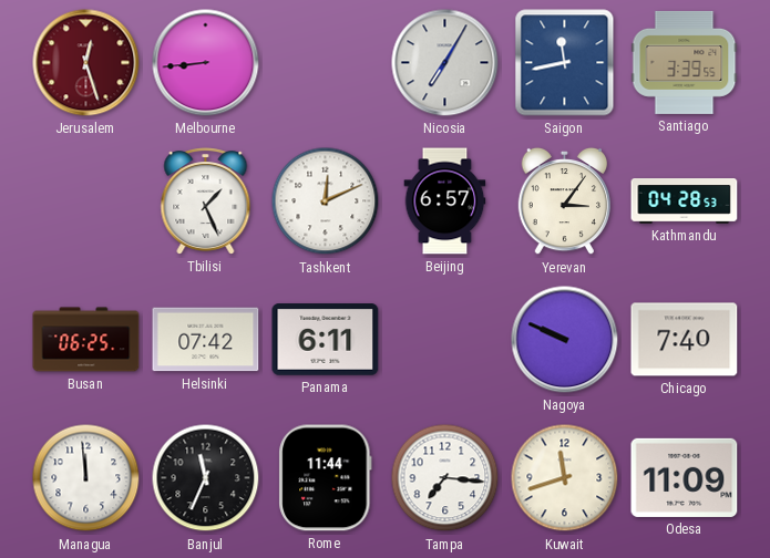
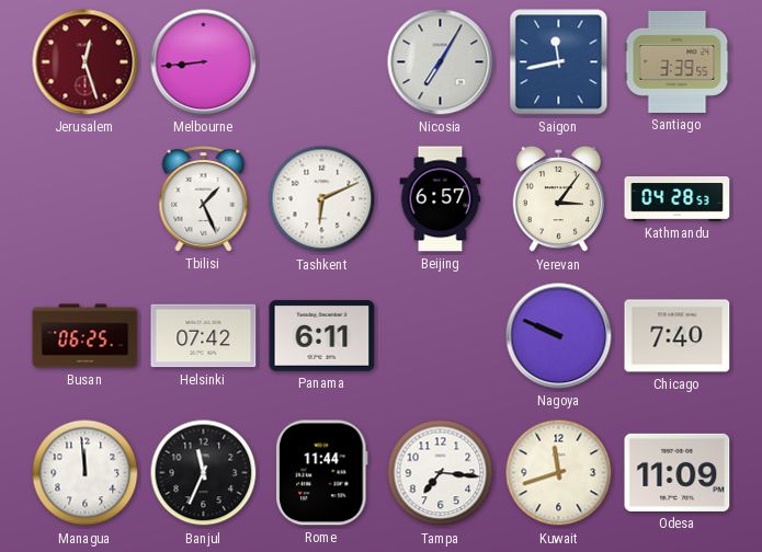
Tashkent: 12:11 -> 6:11
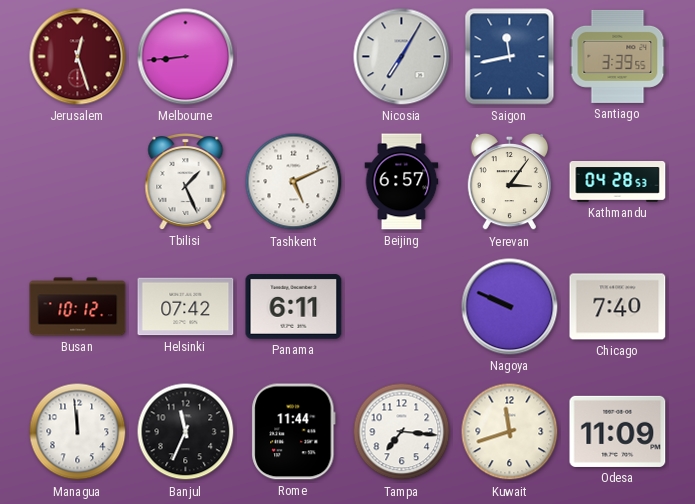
Tashkent: 6:11 -> 5:11
Busan: 06:25 -> 10:12
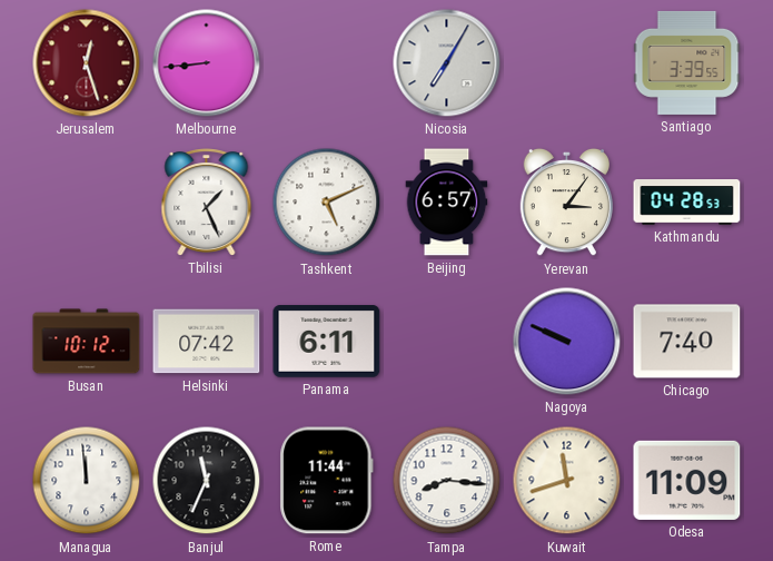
Saigon: 11:43 -> none
Tampa: 7:16 -> 8:16
